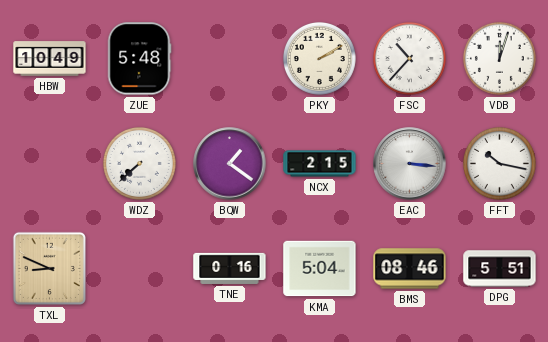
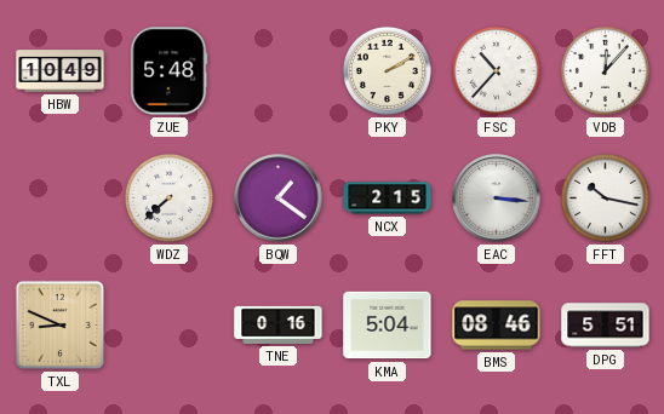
VDB: 12:03 -> 12:07
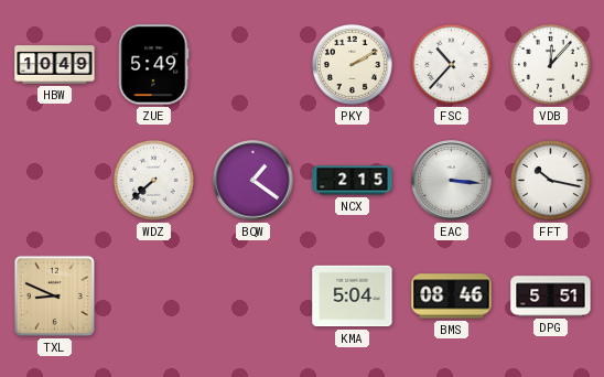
ZUE: 5:48 -> 5:49
TNE: 0:16 -> none
